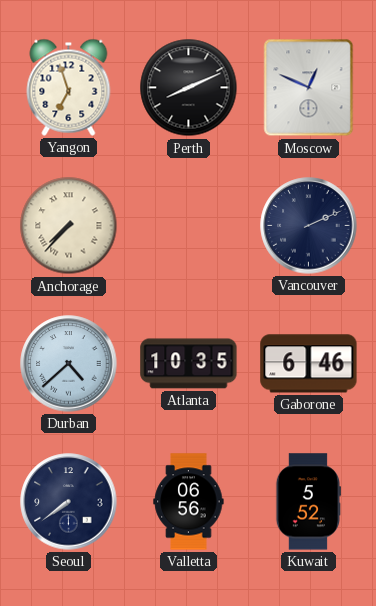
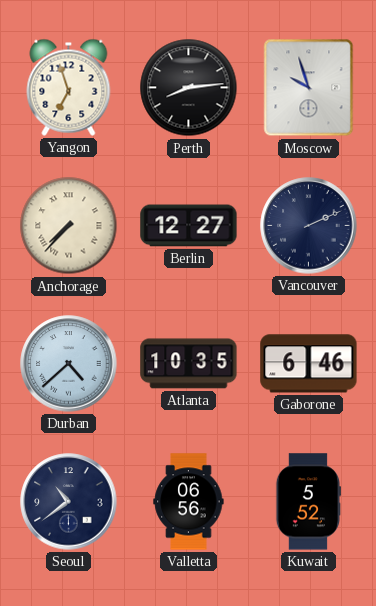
Perth: 8:11 -> 8:14
Moscow: 12:49 -> 9:57
Berlin: none -> 12:27
Seoul: 7:39 -> 10:39
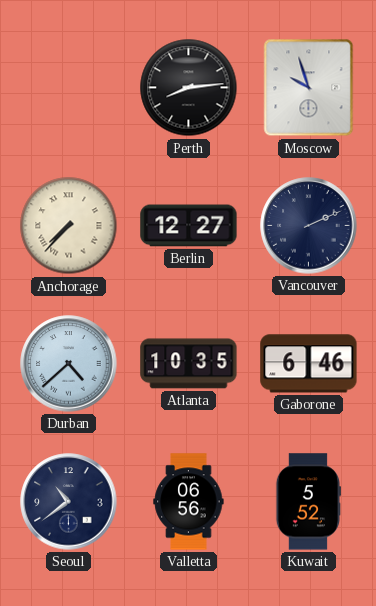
Yangon: 6:57 -> none
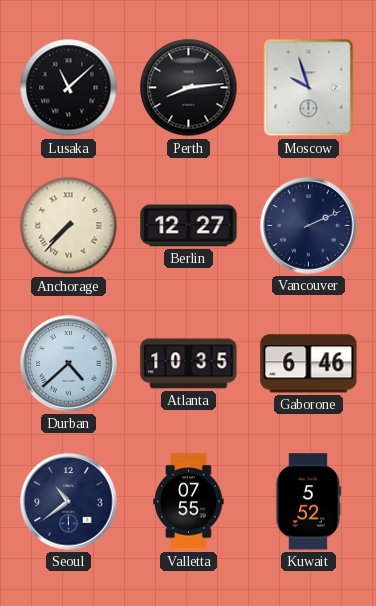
Lusaka: none -> 11:08
Valletta: 06:56 -> 07:55
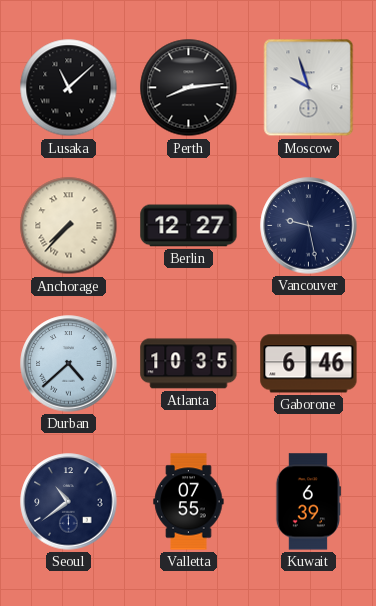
Vancouver: 2:11 -> 9:28
Kuwait: 5:52 -> 6:39
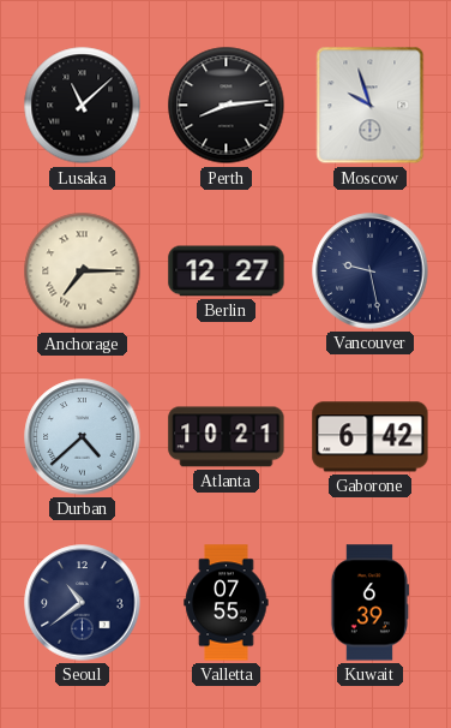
Anchorage: 7:37 -> 7:15
Atlanta: 10:35 -> 10:21
Gaborone: 6:46 -> 6:42
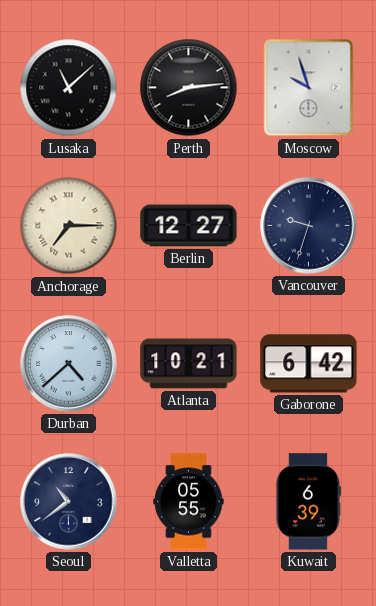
Vancouver: 9:28 -> 9:33
Valletta: 07:55 -> 05:55
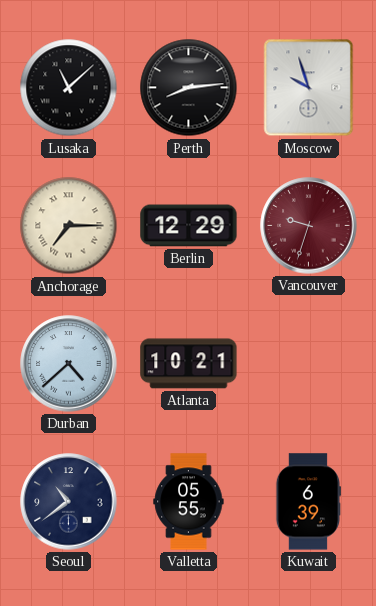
Berlin: 12:27 -> 12:29
Vancouver dial: navy -> burgundy
Gaborone: 6:42 -> none
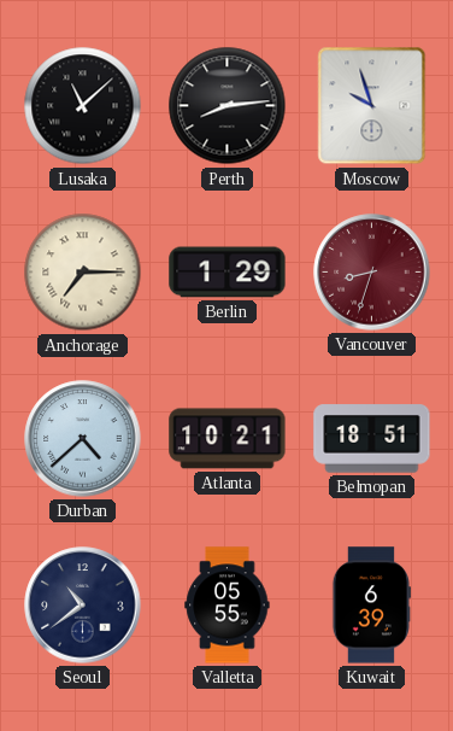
Berlin: 12:29 -> 1:29
Vancouver: 9:33 -> 8:33
Belmopan: none -> 18:51
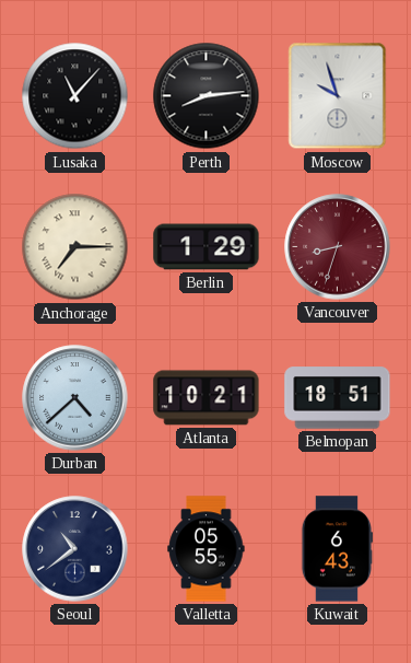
Lusaka: 11:08 -> 11:07
Kuwait: 6:39 -> 6:43
